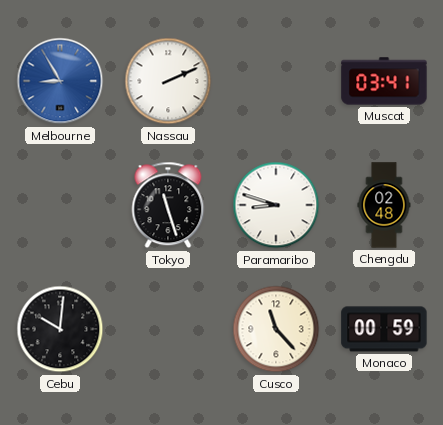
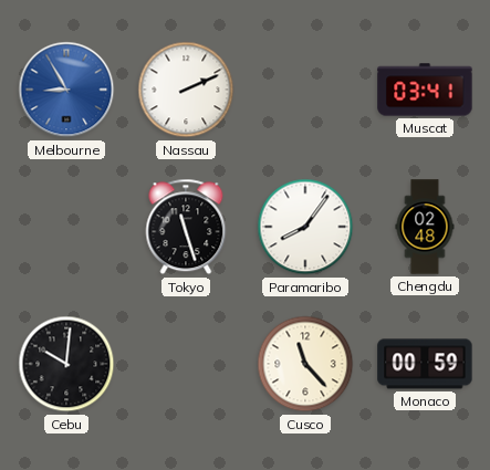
Paramaribo: 8:48 -> 8:06
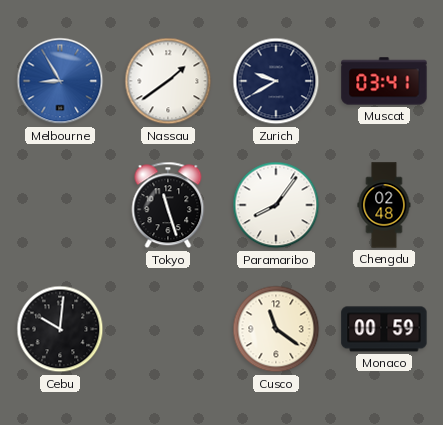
Nassau: 2:11 -> 1:39
Zurich: none -> 9:40
Cusco: 11:23 -> 11:21
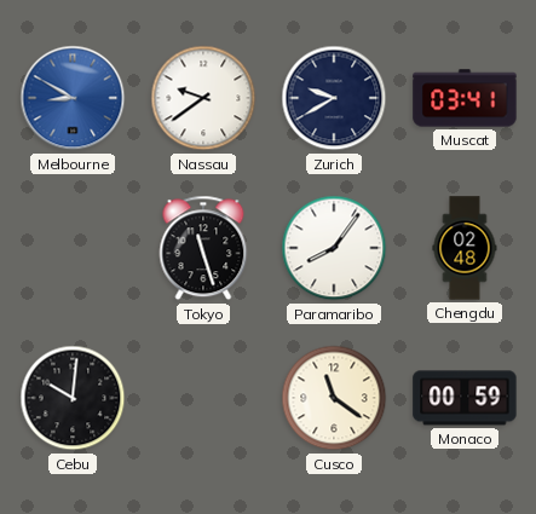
Melbourne: 8:55 -> 8:50
Nassau: 1:39 -> 9:39
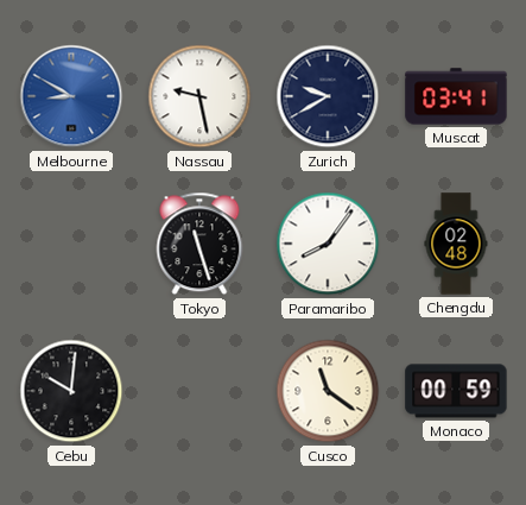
Nassau: 9:39 -> 9:28
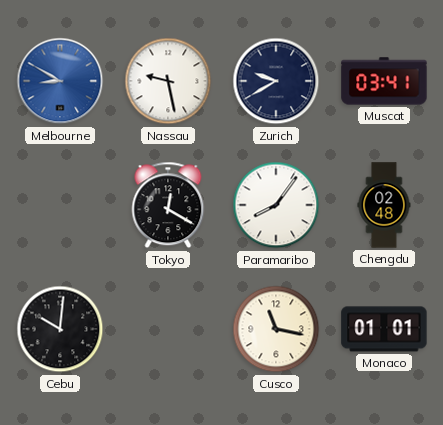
Tokyo: 11:27 -> 12:20
Cusco: 11:21 -> 11:17
Monaco: 00:59 -> 01:01
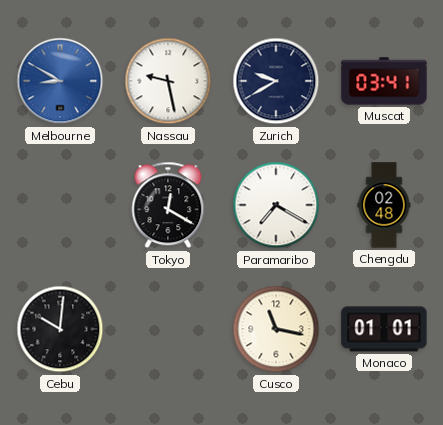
Paramaribo: 8:06 -> 7:20
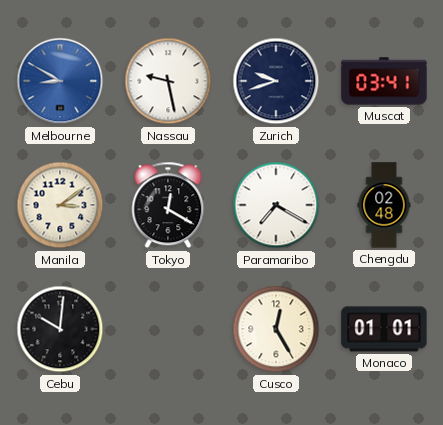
Zurich: 9:40 -> 9:42
Manila: none -> 3:09
Cusco: 11:17 -> 12:25
